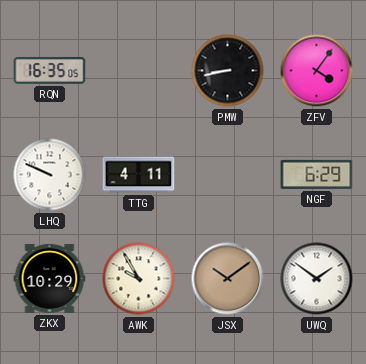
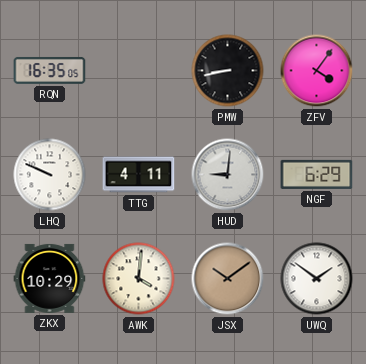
HUD: none -> 9:01
AWK: 9:55 -> 4:01
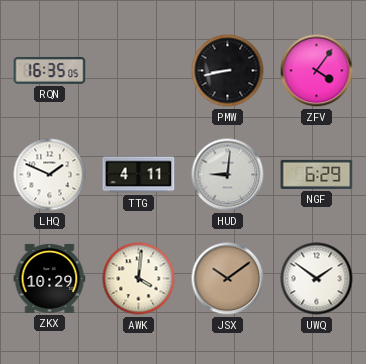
LHQ: 9:49 -> 1:49
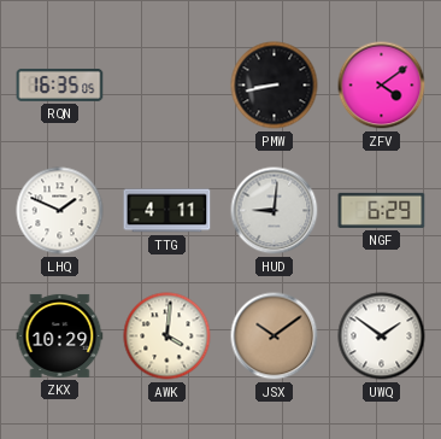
ZFV: 4:06 -> 4:09
